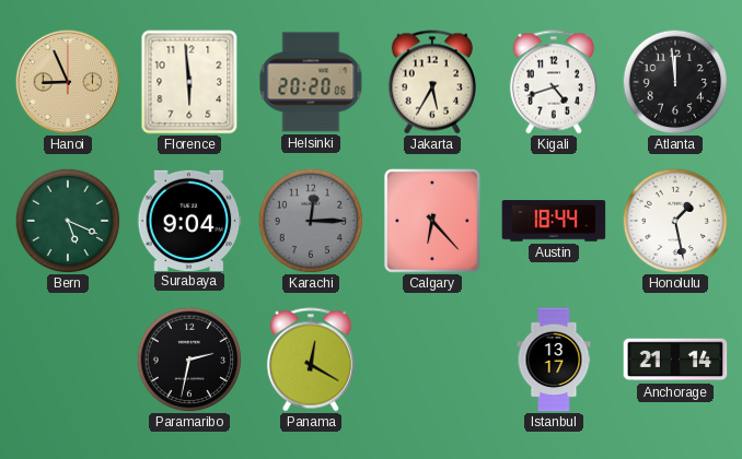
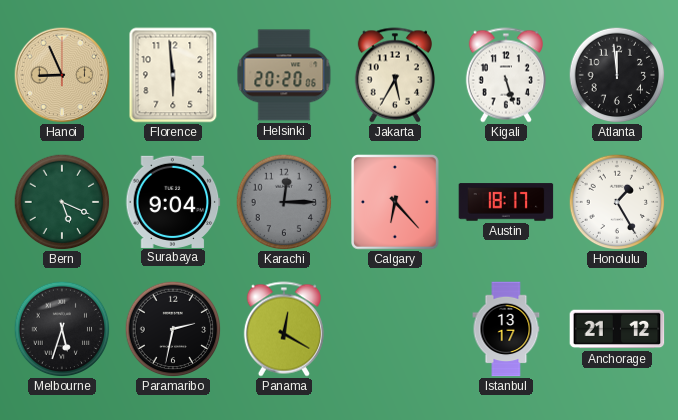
Kigali: 4:42 -> 5:27
Austin: 18:44 -> 18:17
Honolulu: 1:28 -> 1:25
Melbourne: none -> 5:33
Anchorage: 21:14 -> 21:12
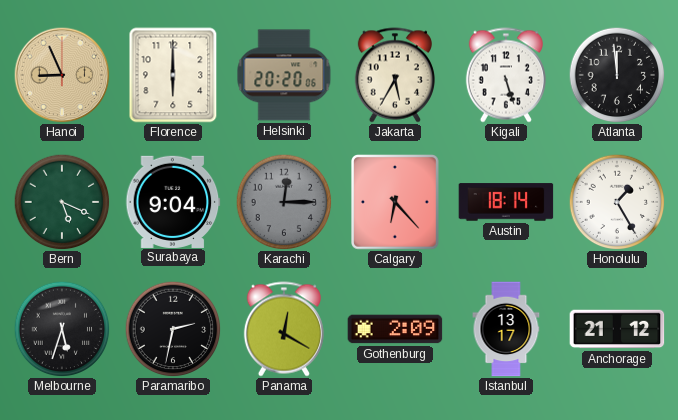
Florence: 5:59 -> 6:00
Austin: 18:17 -> 18:14
Gothenburg: none -> 2:09
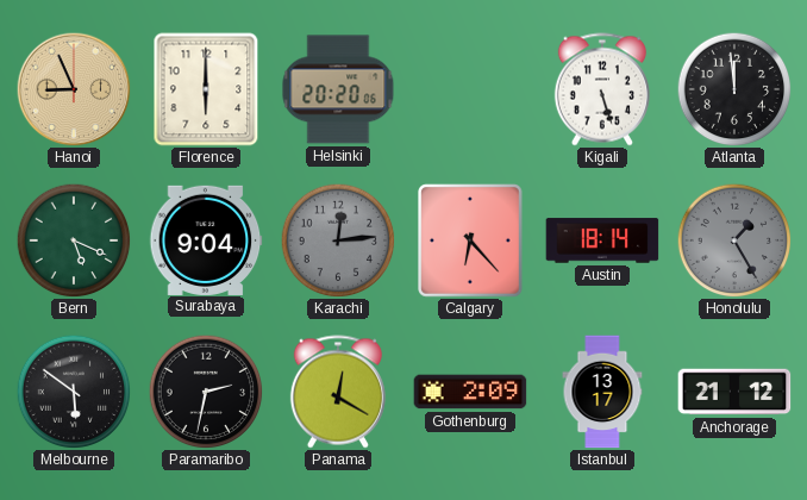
Jakarta: 5:35 -> none
Karachi: 12:15 -> 12:14
Honolulu dial: white -> grey
Melbourne: 5:33 -> 5:51
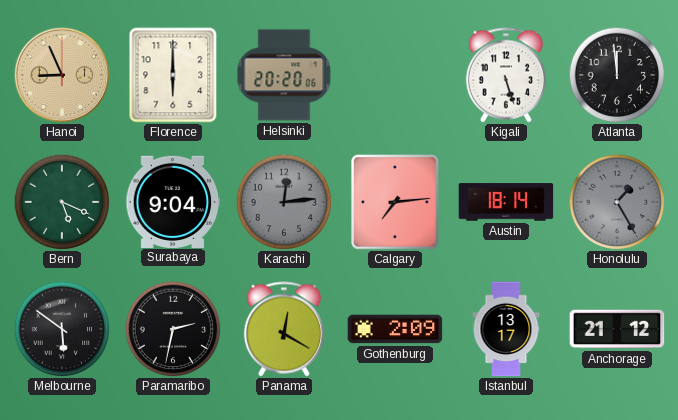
Calgary: 6:23 -> 7:14
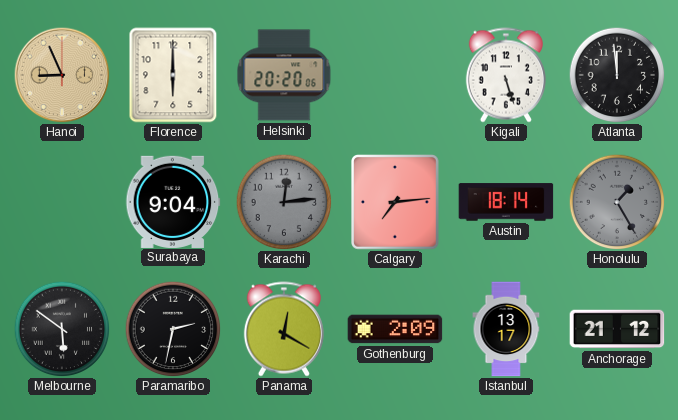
Bern: 5:19 -> none
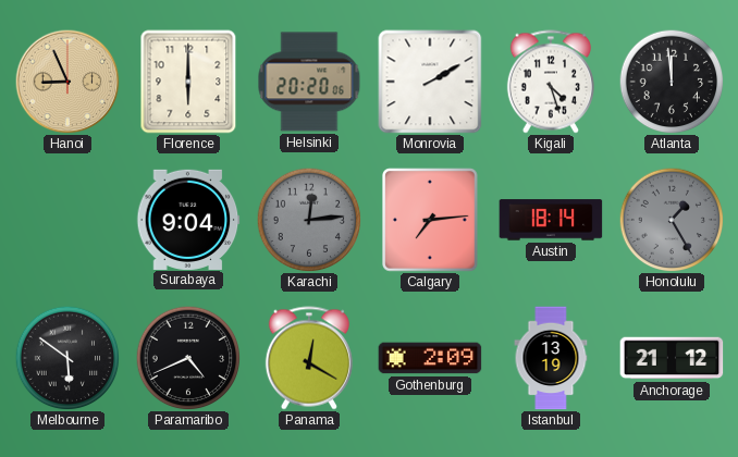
Monrovia: none -> 2:10
Kigali: 5:27 -> 4:27
Paramaribo: 2:32 -> 4:41
Istanbul: 13:17 -> 13:19
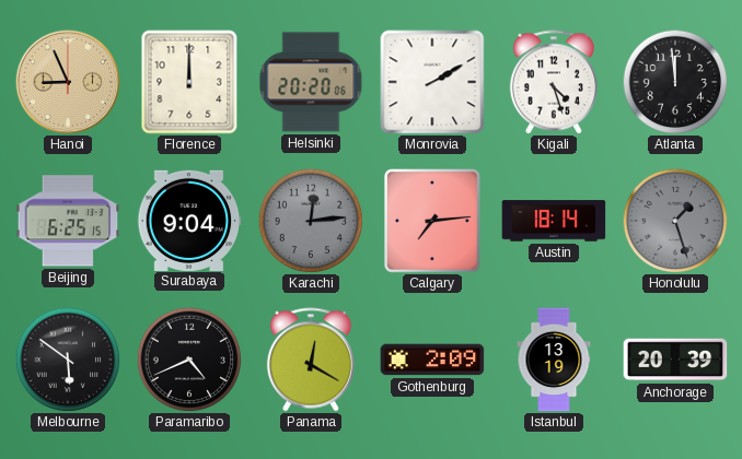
Florence: 6:00 -> 12:00
Beijing: none -> 6:25
Honolulu: 1:25 -> 1:27
Anchorage: 21:12 -> 20:39
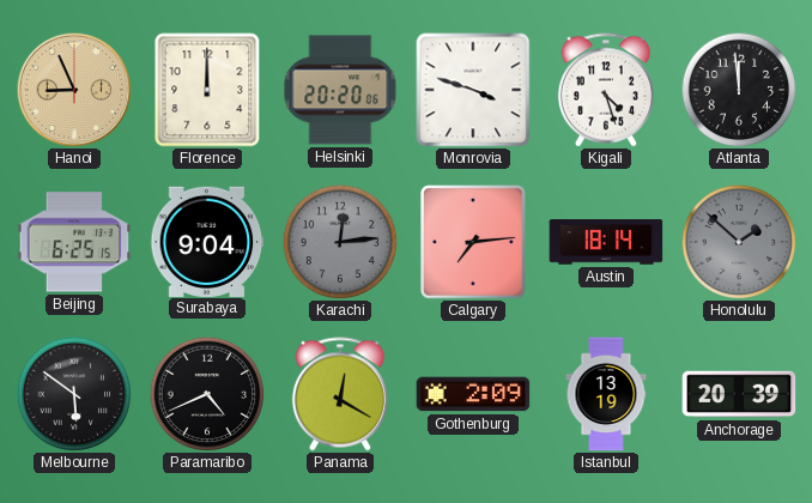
Monrovia: 2:10 -> 3:48
Honolulu: 1:27 -> 1:52
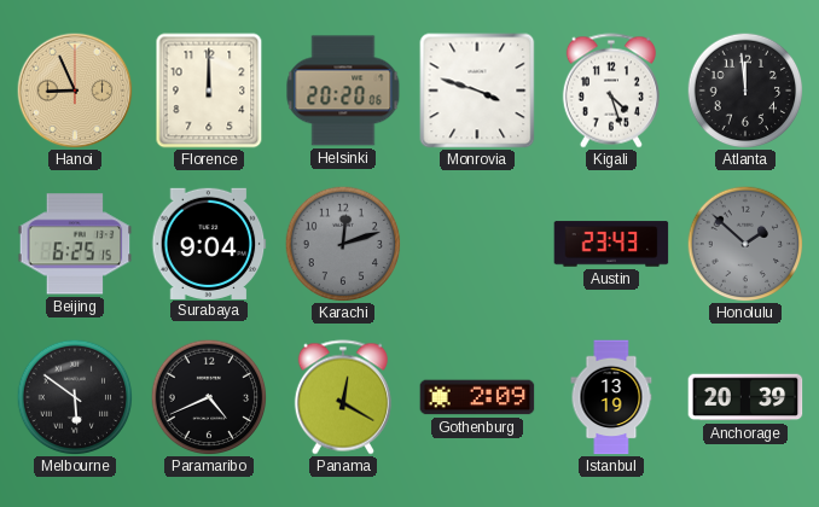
Karachi: 12:14 -> 12:12
Calgary: 7:14 -> none
Austin: 18:14 -> 23:43
